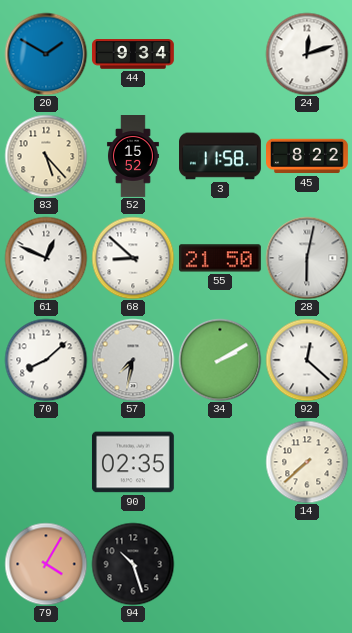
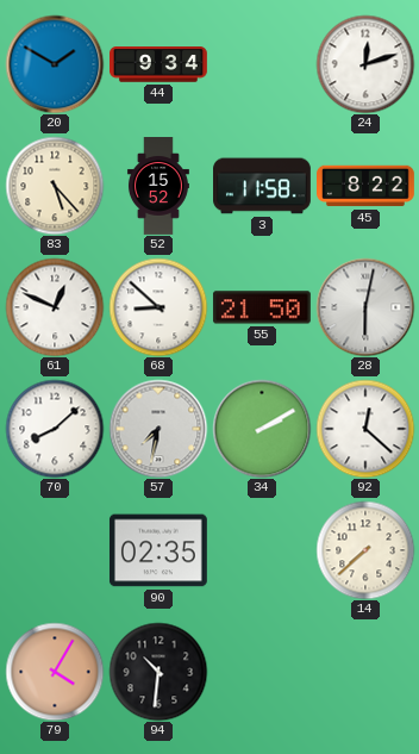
94: 10:27 -> 10:31
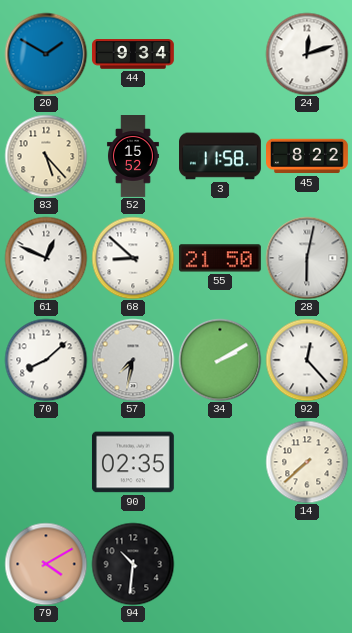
92: 12:22 -> 12:23
79: 4:05 -> 4:10
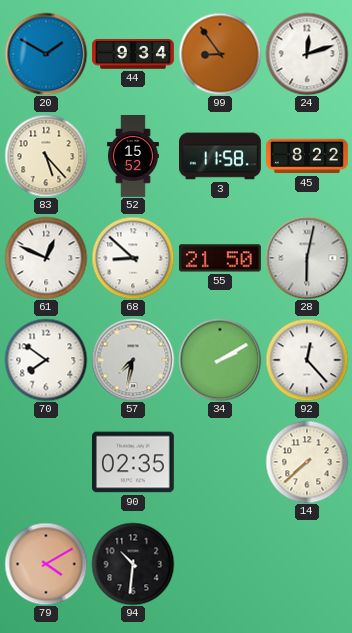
99: none -> 8:54
70: 8:08 -> 7:51
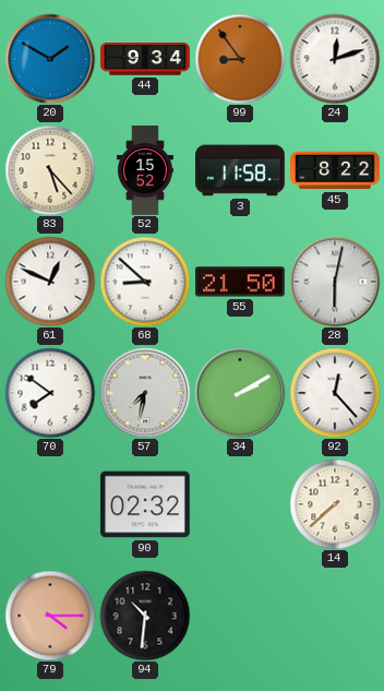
90: 02:35 -> 02:32
79: 4:10 -> 4:15
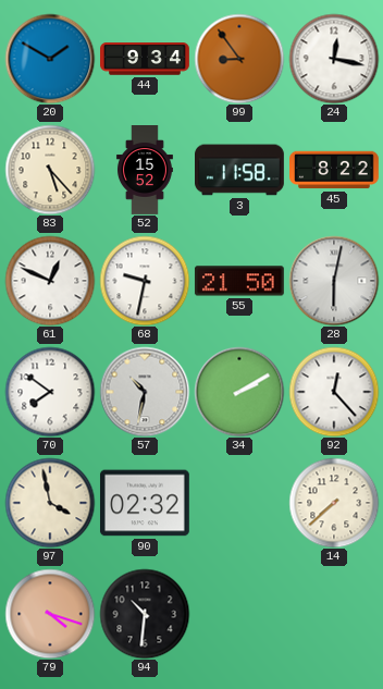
24: 12:12 -> 12:17
68: 8:52 -> 9:32
57: 7:32 -> 10:32
97: none -> 3:58
79: 4:15 -> 4:18
